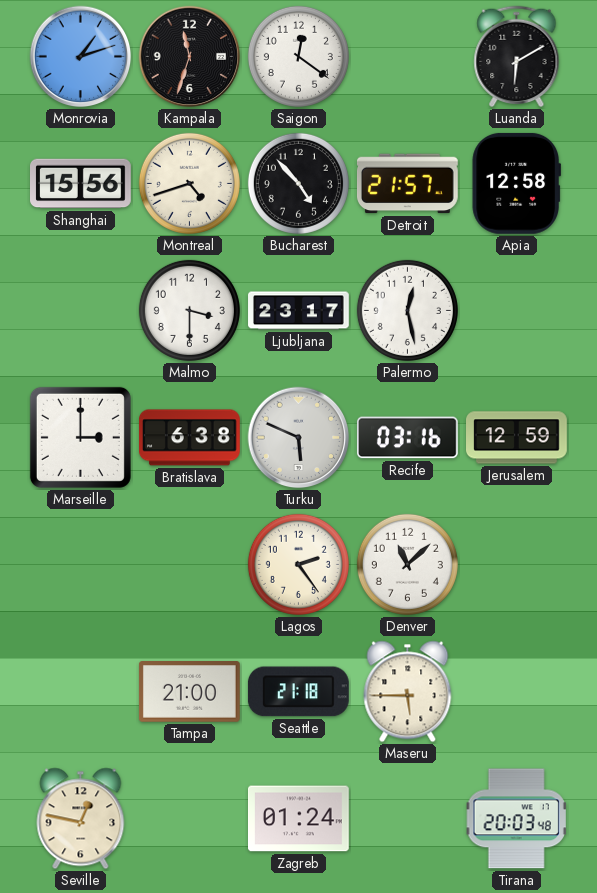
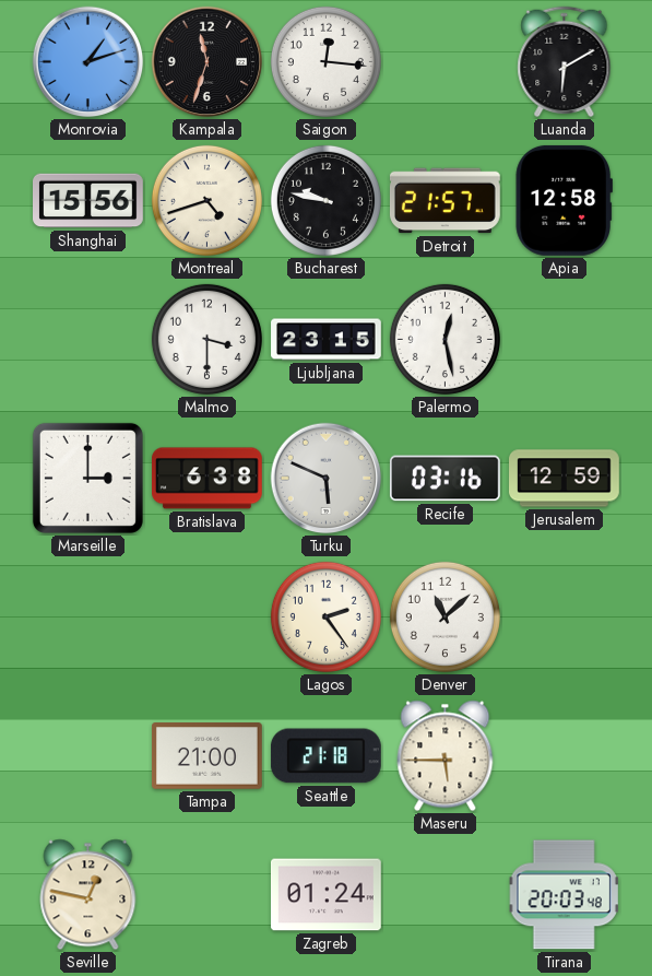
Saigon: 12:21 -> 12:16
Bucharest: 4:53 -> 9:47
Ljubljana: 23:17 -> 23:15
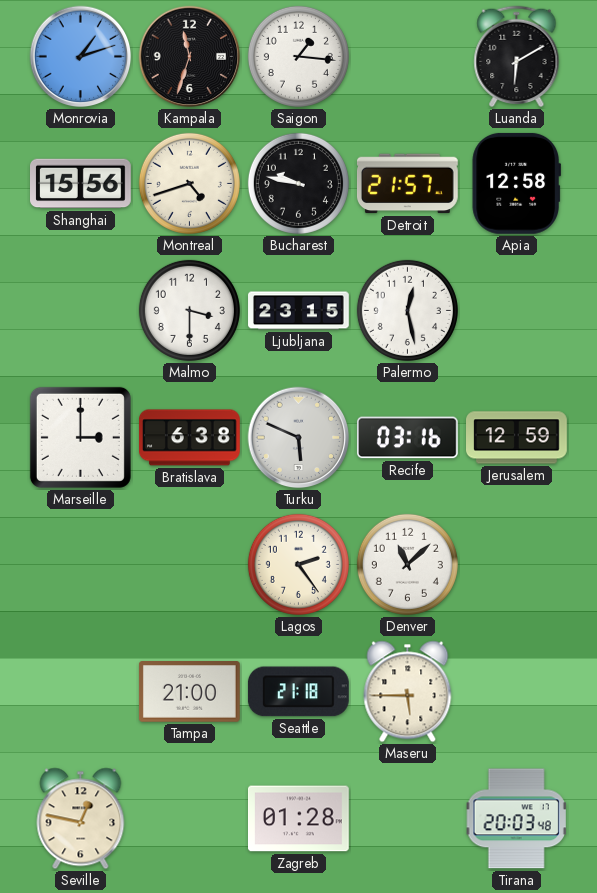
Saigon: 12:16 -> 1:16
Zagreb: 01:24 -> 01:28
